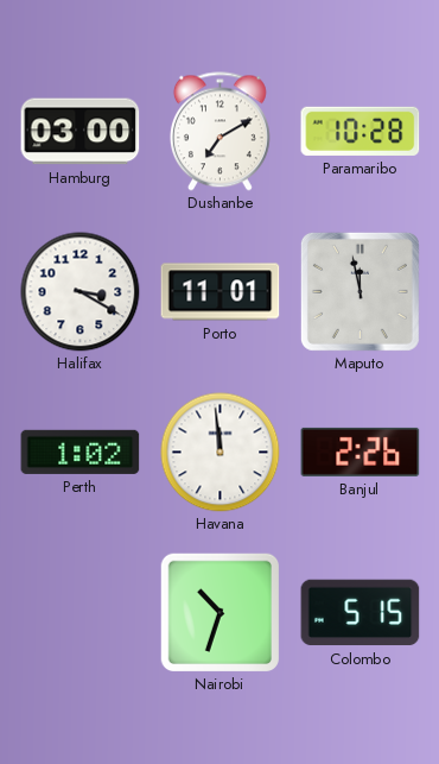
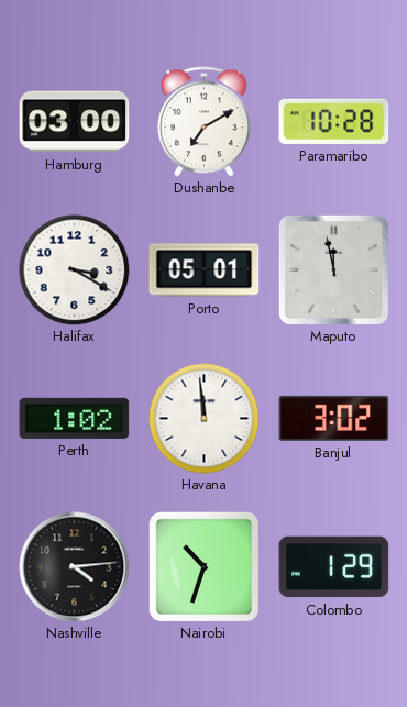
Porto: 11:01 -> 05:01
Banjul: 2:26 -> 3:02
Nashville: none -> 4:14
Colombo: 5:15 -> 1:29
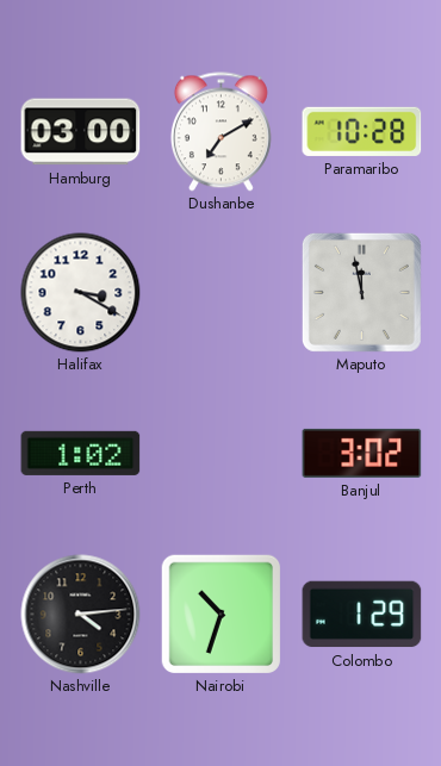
Porto: 05:01 -> none
Havana: 11:59 -> none
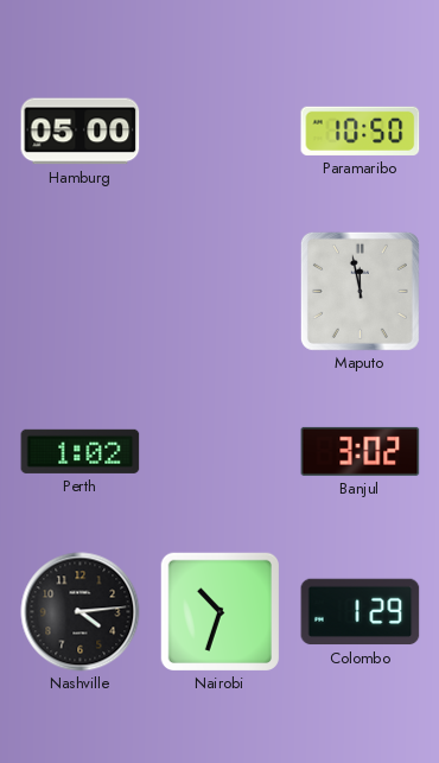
Hamburg: 03:00 -> 05:00
Dushanbe: 7:10 -> none
Paramaribo: 10:28 -> 10:50
Halifax: 3:20 -> none
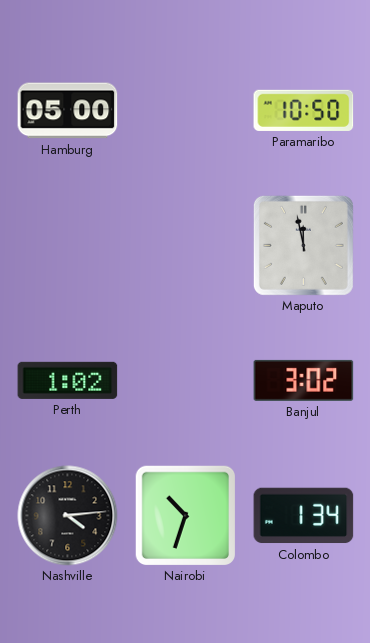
Colombo: 1:29 -> 1:34
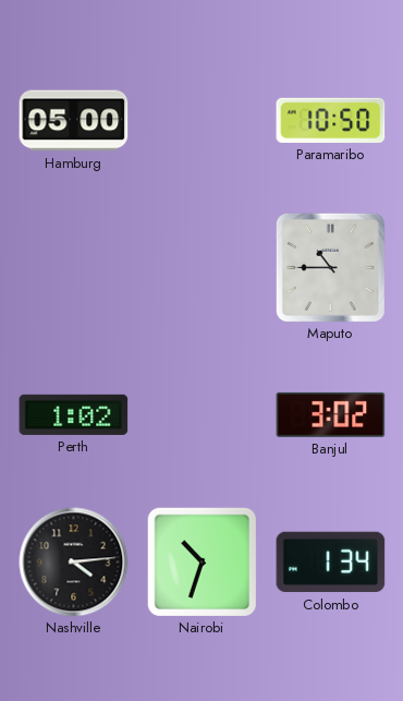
Maputo: 11:58 -> 10:45
